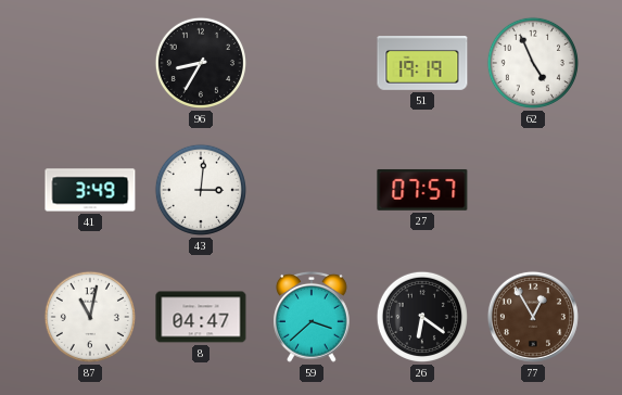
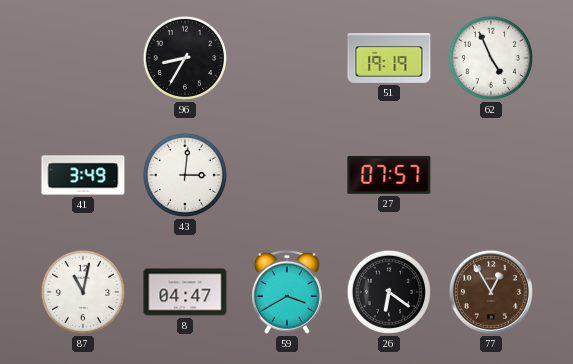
59: 3:38 -> 3:40
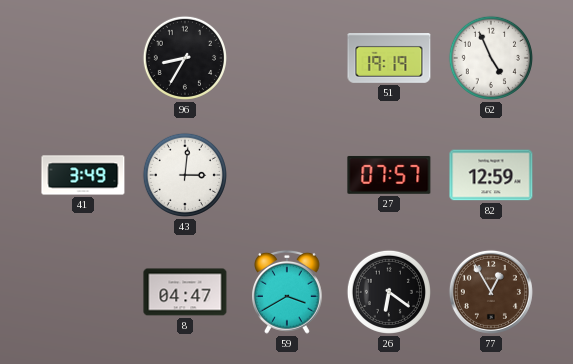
82: none -> 12:59
87: 11:02 -> none
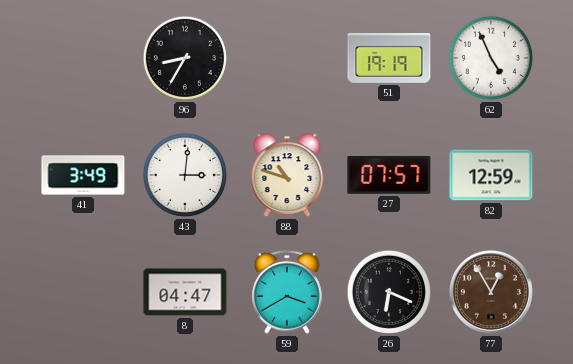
88: none -> 10:48
26: 6:21 -> 6:19
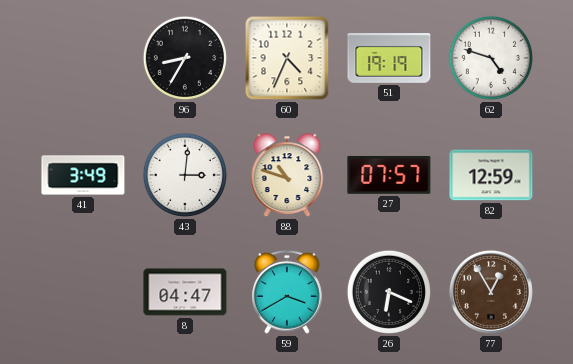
60: none -> 4:34
62: 4:56 -> 4:48
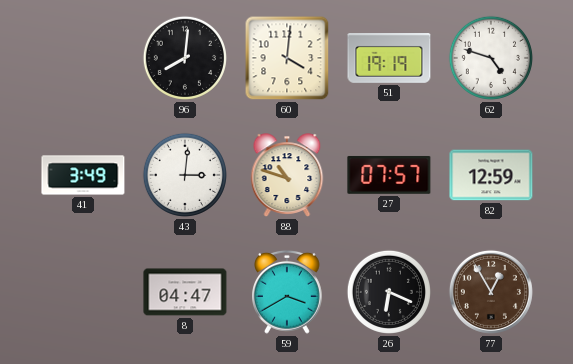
96: 8:35 -> 8:01
60: 4:34 -> 4:01
